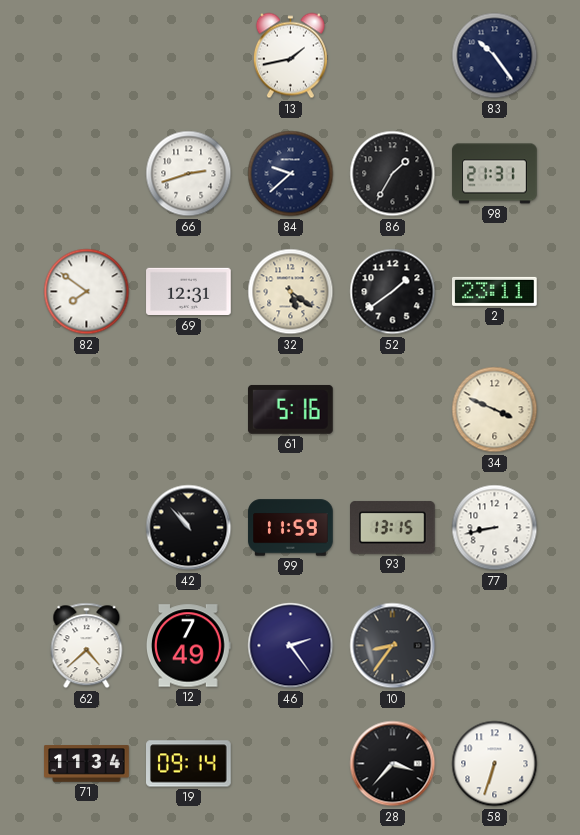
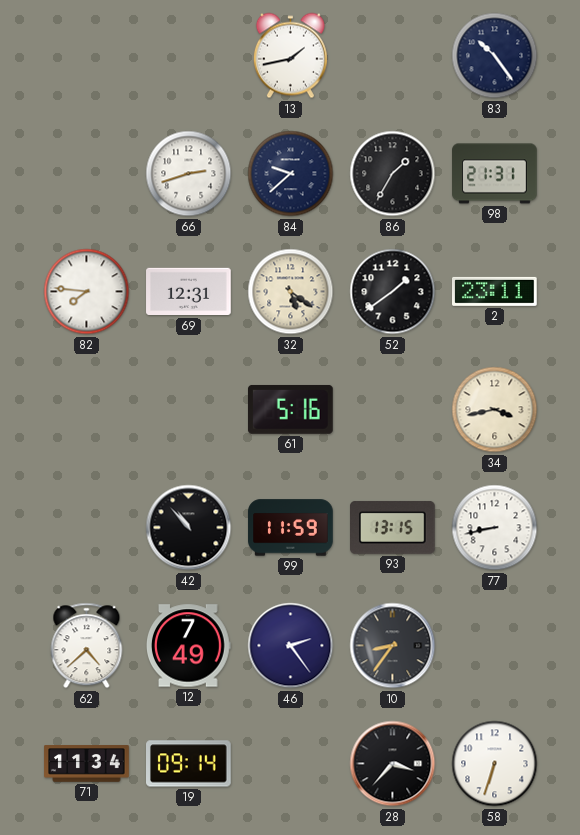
82: 7:51 -> 7:46
34: 3:49 -> 3:43
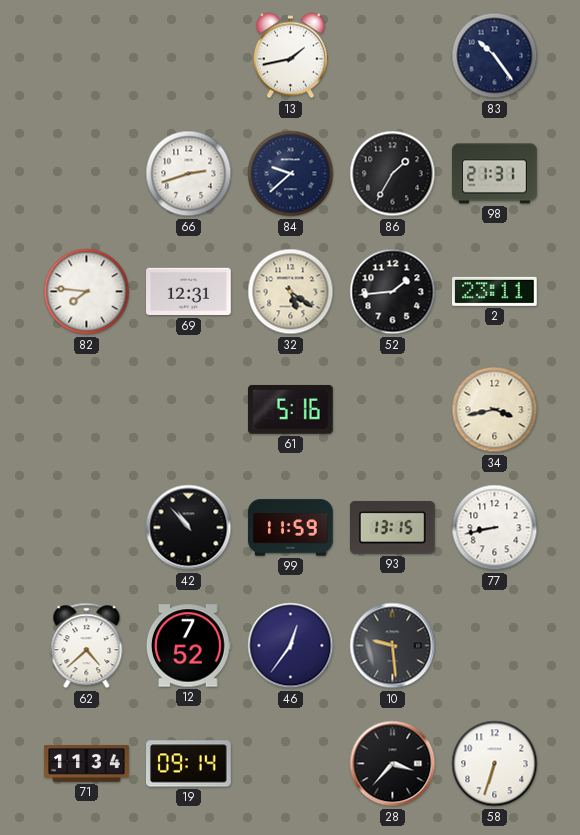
52: 1:39 -> 1:44
12: 7:49 -> 7:52
46: 2:24 -> 12:36
10: 8:36 -> 9:29
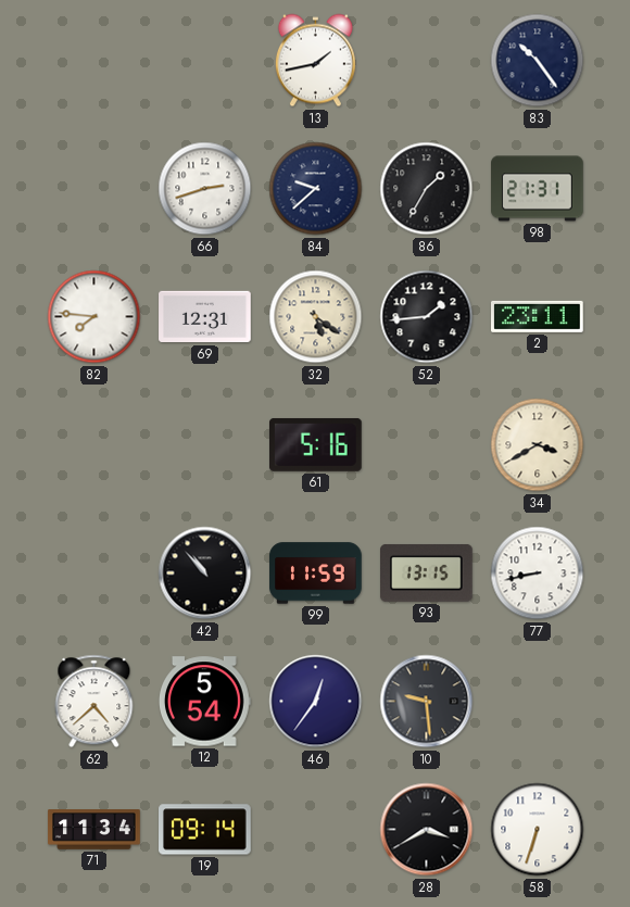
34: 3:43 -> 3:40
12: 7:52 -> 5:54
28: 3:37 -> 3:40
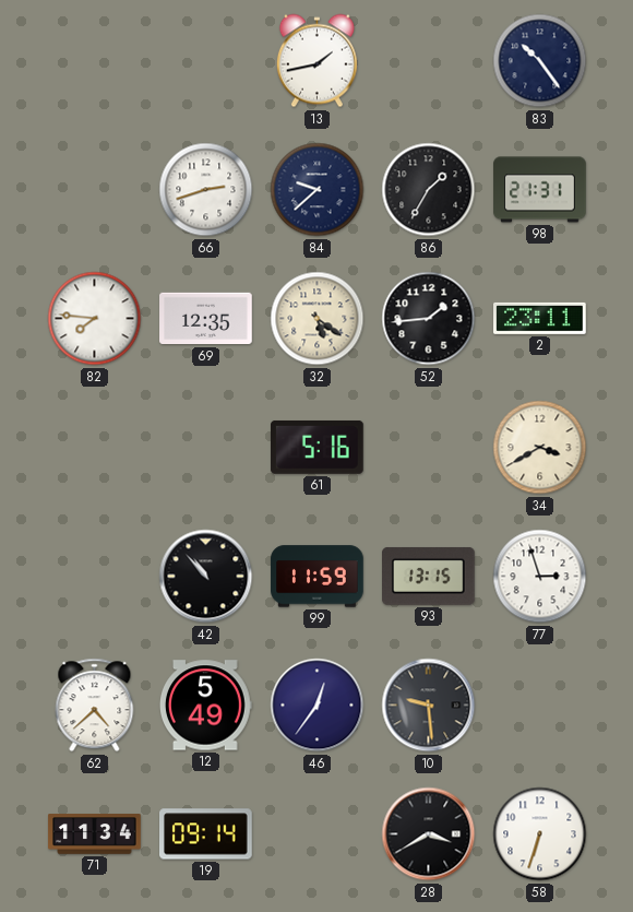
69: 12:31 -> 12:35
77: 8:43 -> 2:57
12: 5:54 -> 5:49
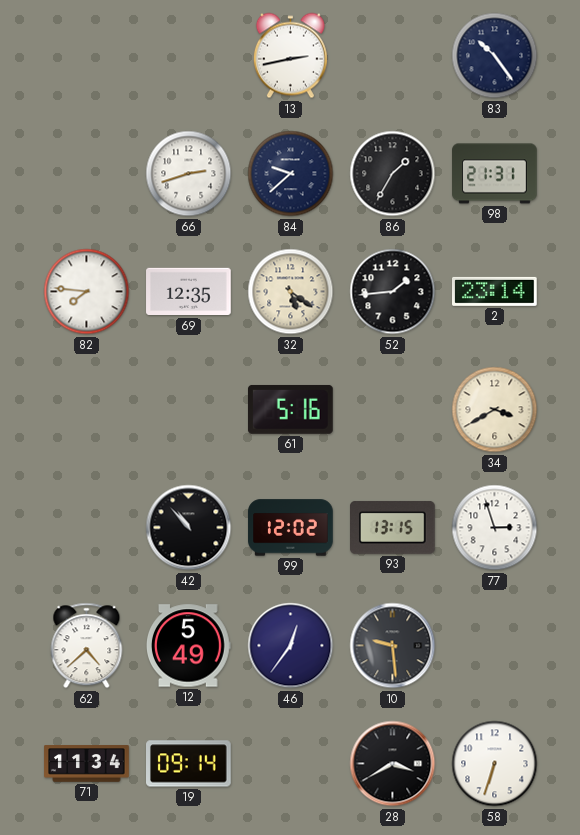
13: 1:43 -> 2:43
2: 23:11 -> 23:14
99: 11:59 -> 12:02
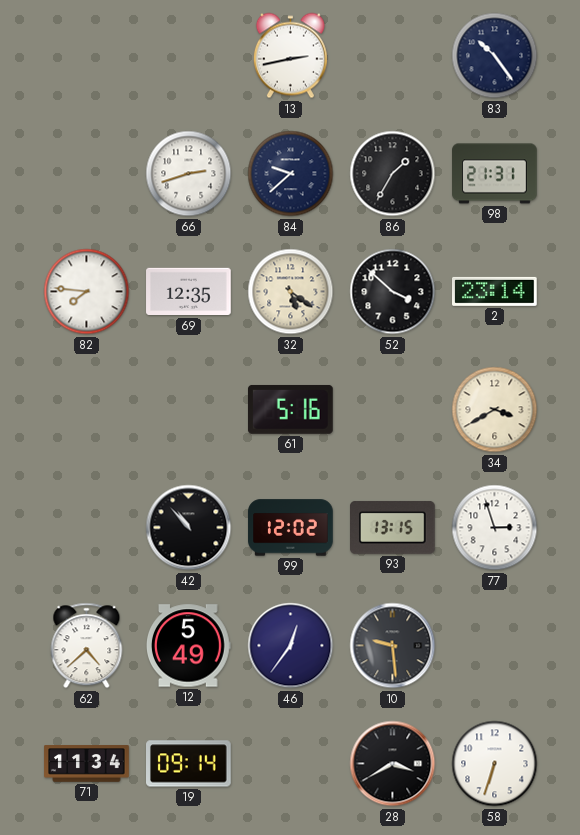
52: 1:44 -> 3:52
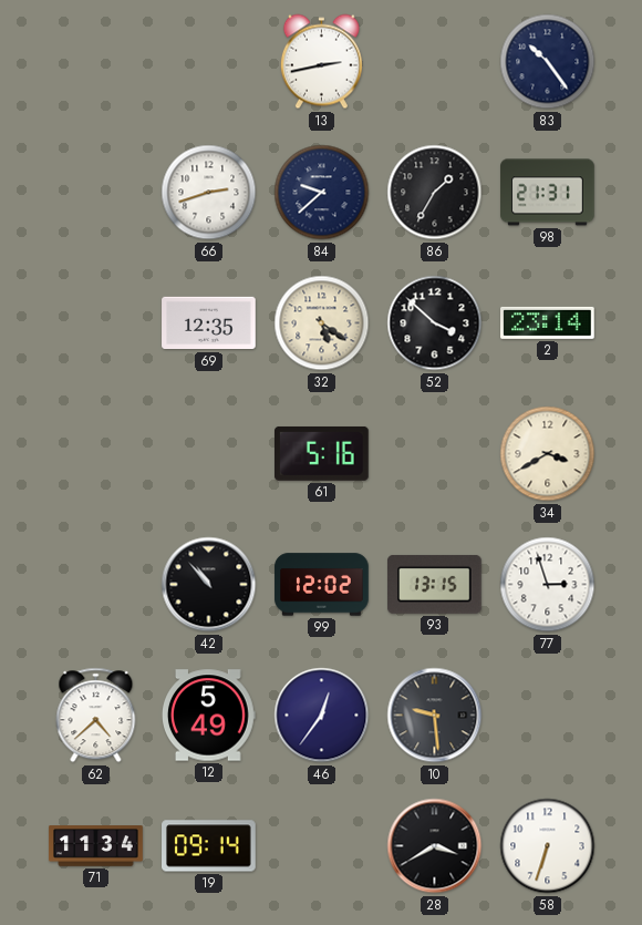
82: 7:46 -> none
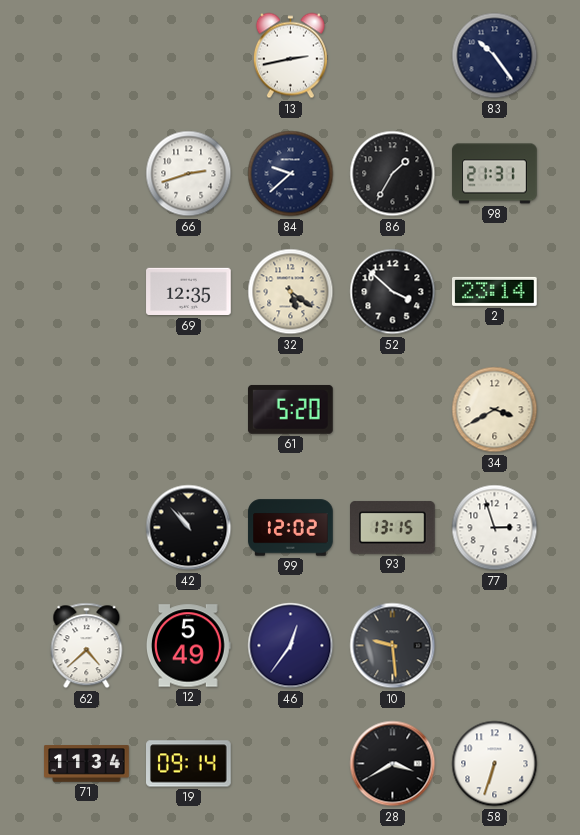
61: 5:16 -> 5:20
